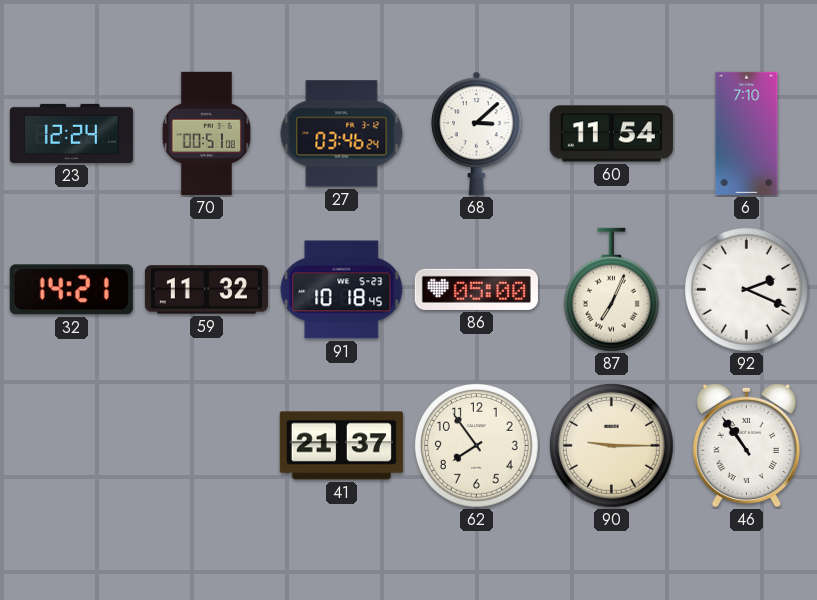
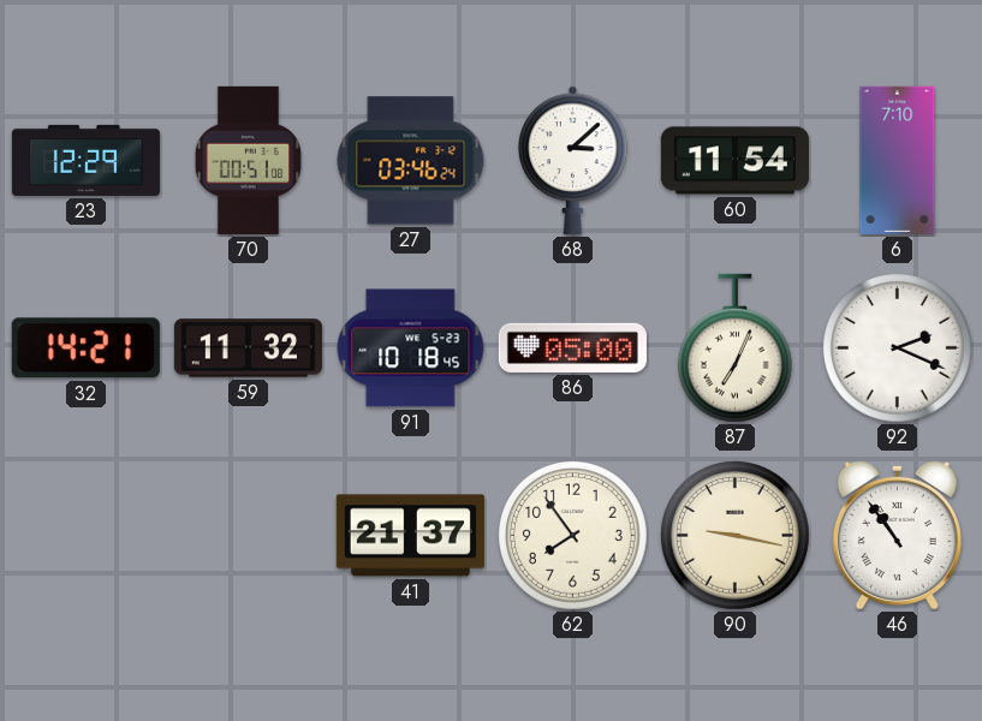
23: 12:24 -> 12:29
90: 9:15 -> 9:17
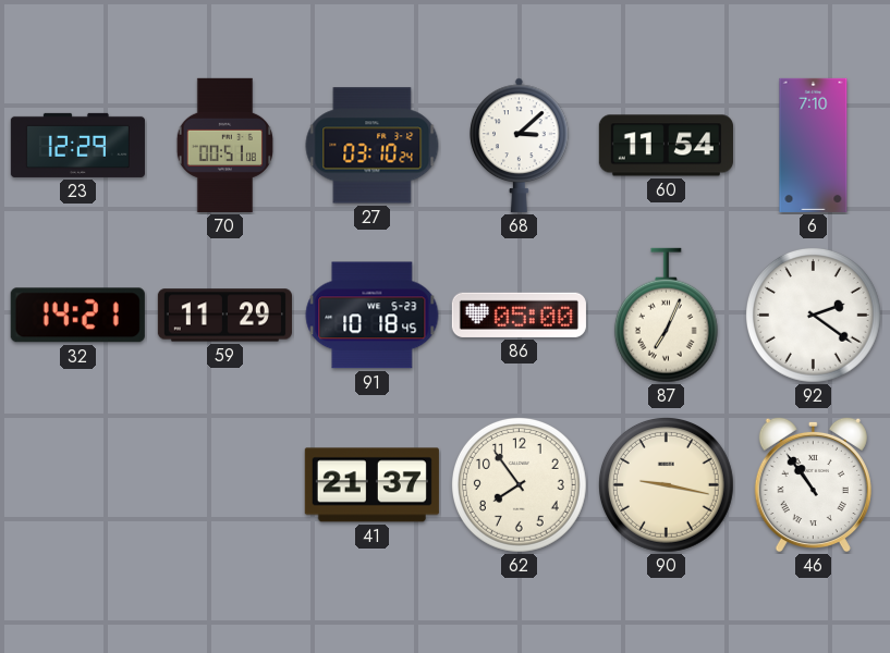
27: 03:46 -> 03:10
59: 11:32 -> 11:29
92: 2:19 -> 2:21
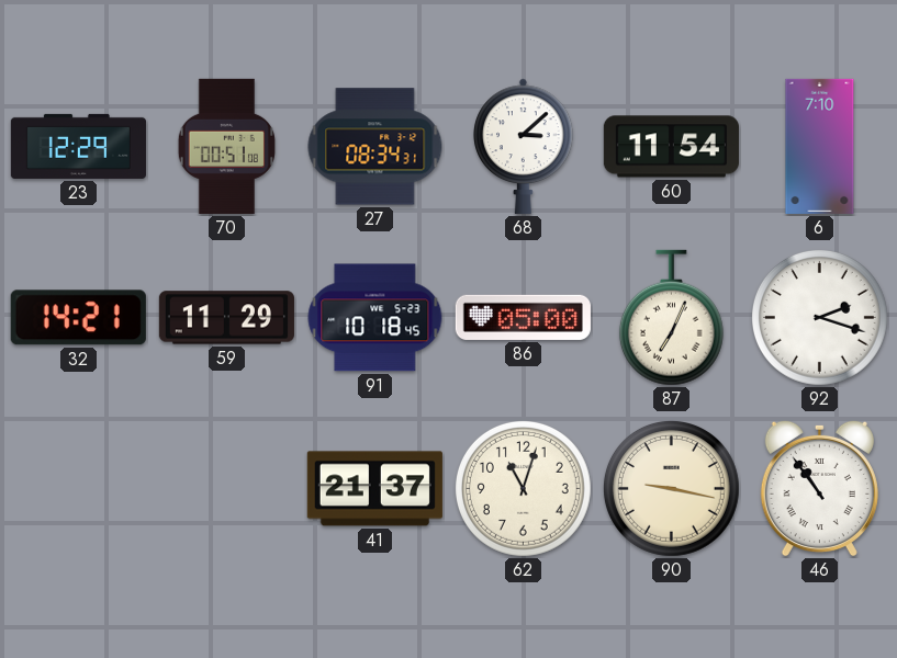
27: 03:10 -> 08:34
92: 2:21 -> 2:18
62: 7:54 -> 11:03
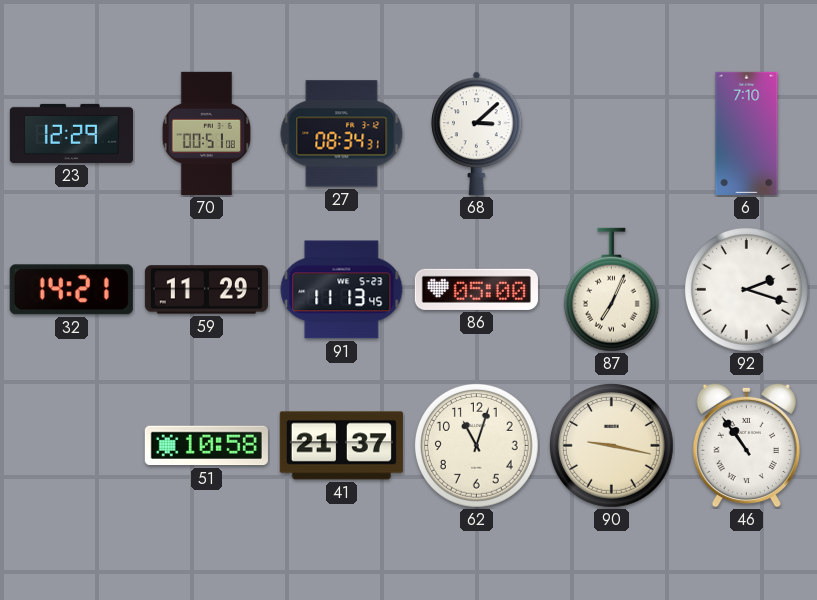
60: 11:54 -> none
91: 10:18 -> 11:13
51: none -> 10:58
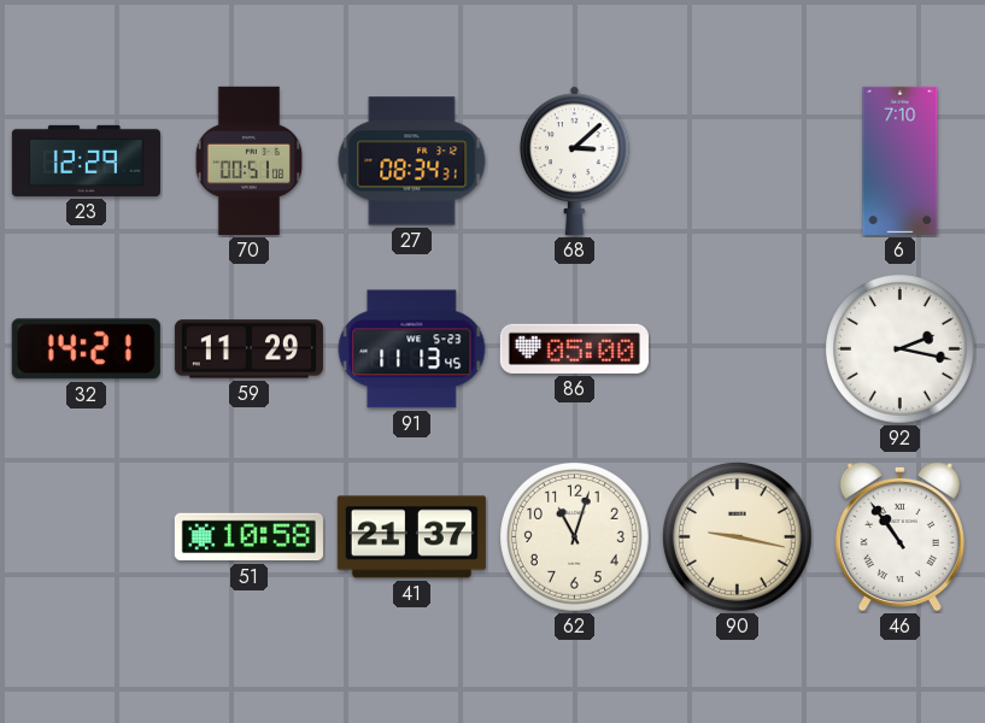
87: 7:04 -> none
92: 2:18 -> 2:17
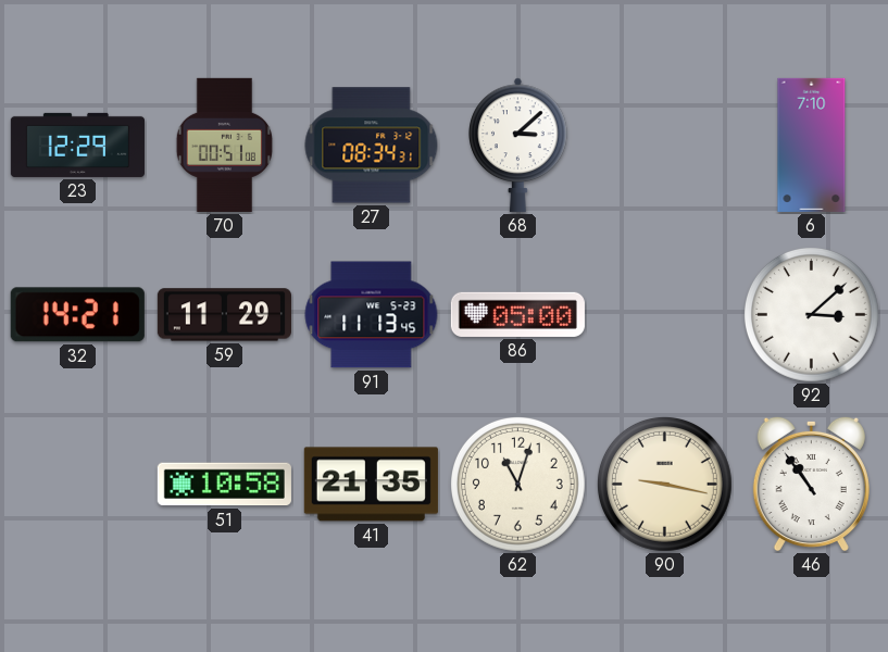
92: 2:17 -> 3:08
41: 21:37 -> 21:35
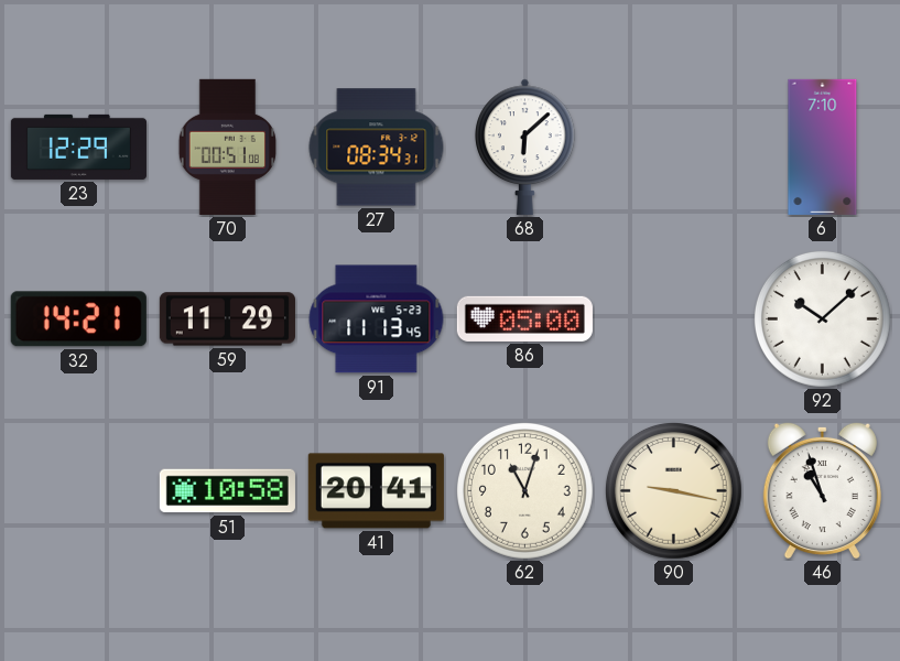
68: 3:08 -> 6:08
92: 3:08 -> 10:08
41: 21:35 -> 20:41
46: 10:54 -> 10:57
